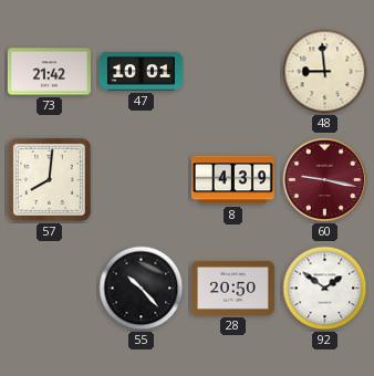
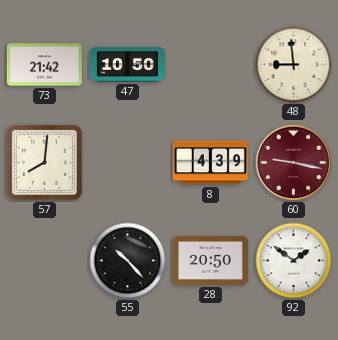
47: 10:01 -> 10:50
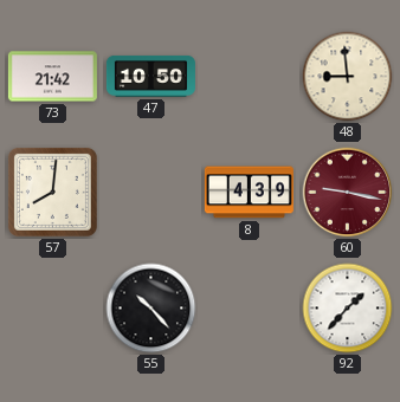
28: 20:50 -> none
92: 1:51 -> 1:37
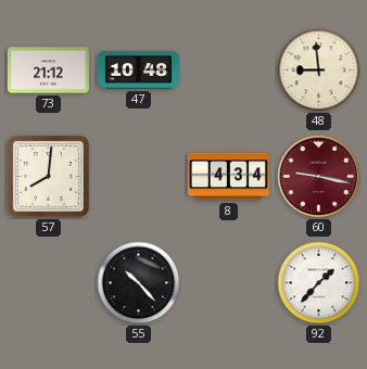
73: 21:42 -> 21:12
47: 10:50 -> 10:48
8: 4:39 -> 4:34
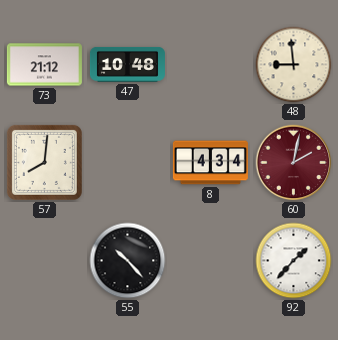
60: 9:17 -> 2:02
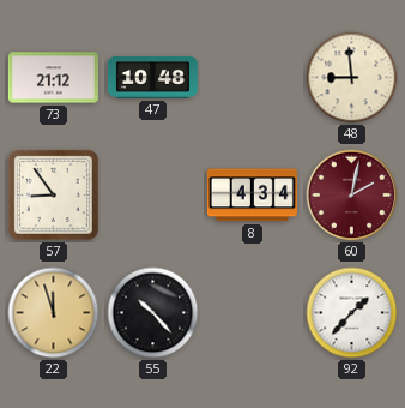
57: 8:01 -> 8:54
22: none -> 11:57
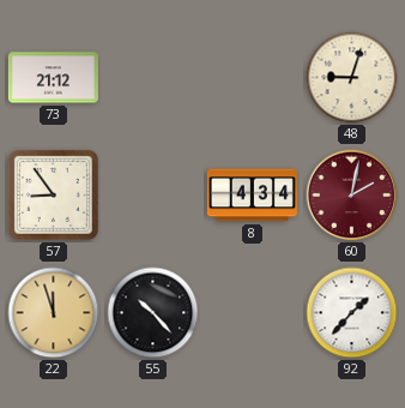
47: 10:48 -> none
48: 8:59 -> 9:03
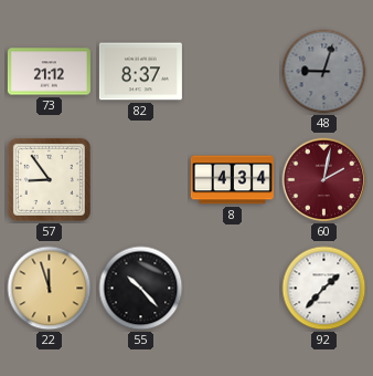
82: none -> 8:37
48 dial: cream -> grey
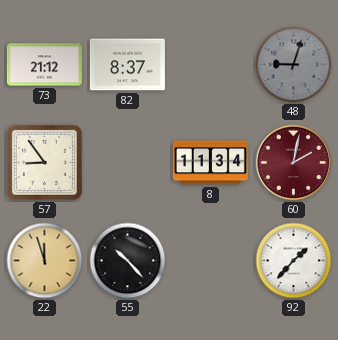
8: 4:34 -> 11:34
